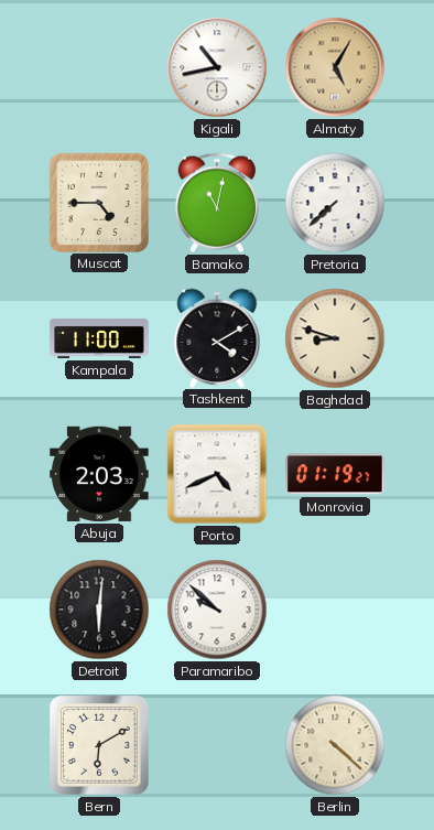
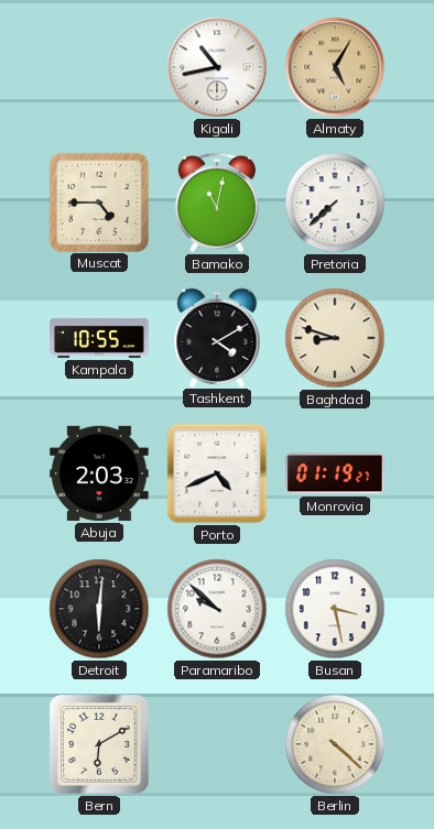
Kampala: 11:00 -> 10:55
Busan: none -> 3:28
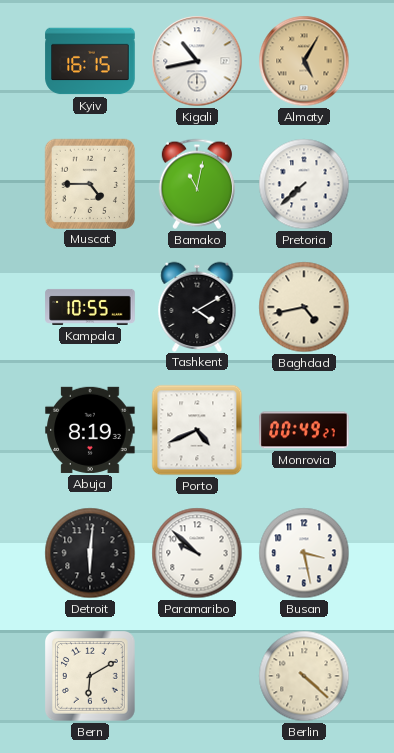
Kyiv: none -> 16:15
Baghdad: 8:48 -> 4:43
Abuja: 2:03 -> 8:19
Monrovia: 01:19 -> 00:49
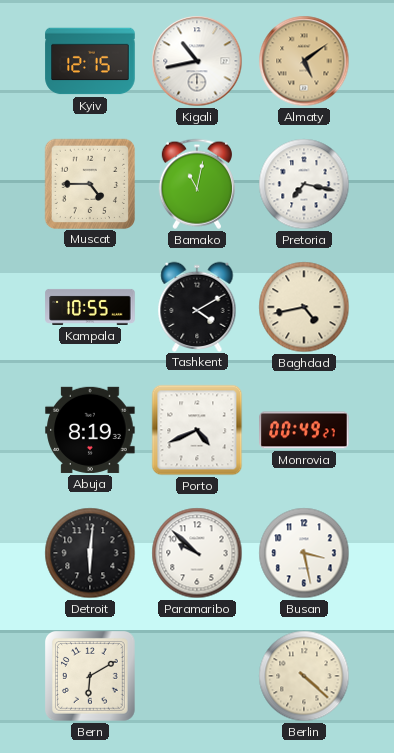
Kyiv: 16:15 -> 12:15
Almaty: 5:05 -> 5:09
Pretoria: 7:38 -> 7:17
